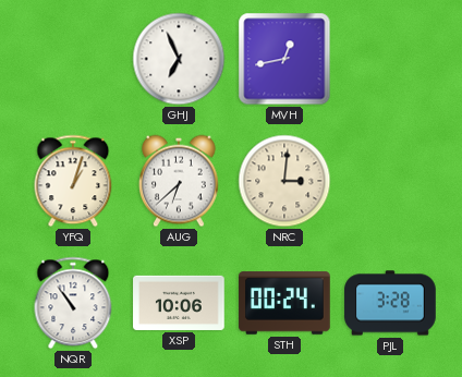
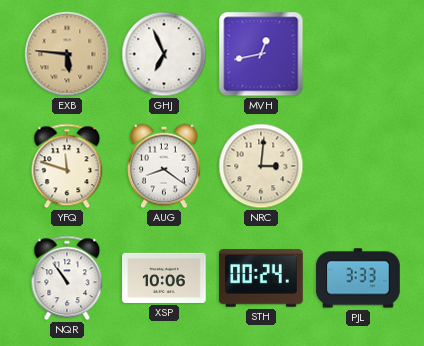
EXB: none -> 5:46
YFQ: 1:03 -> 11:48
AUG: 6:38 -> 8:21
PJL: 3:28 -> 3:33
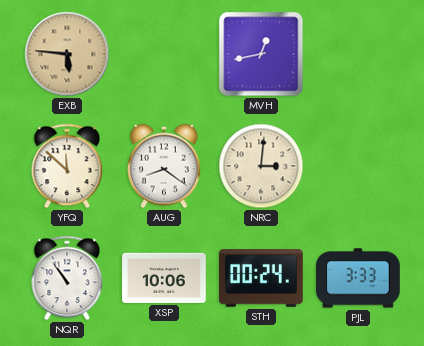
GHJ: 6:56 -> none
YFQ: 11:48 -> 11:52
